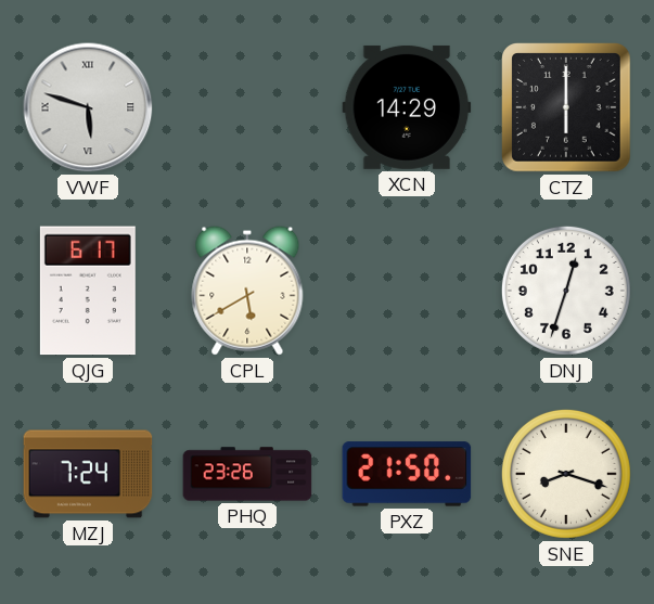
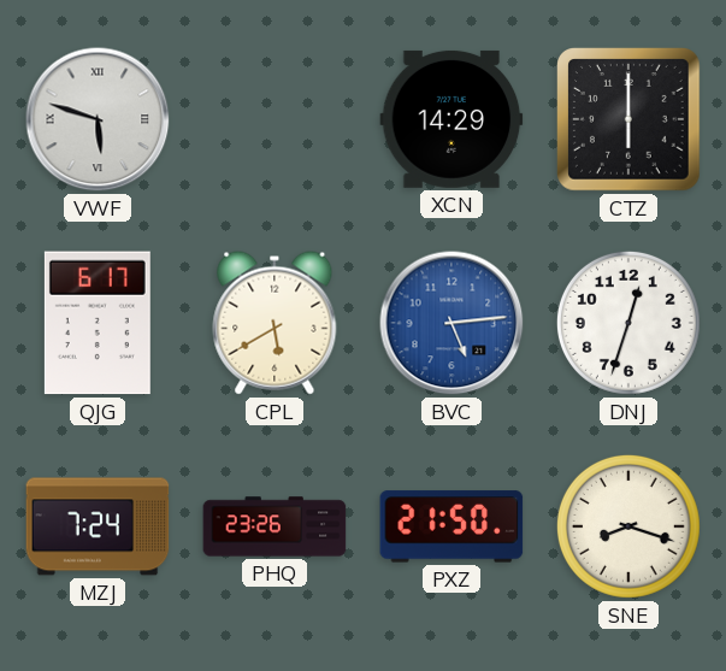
BVC: none -> 5:14
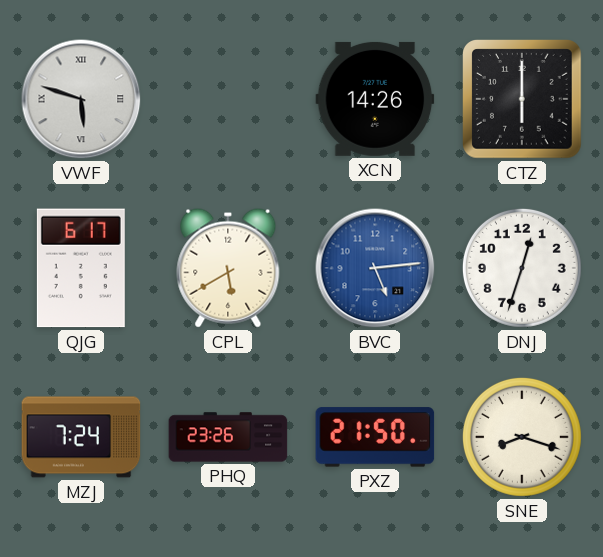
XCN: 14:29 -> 14:26
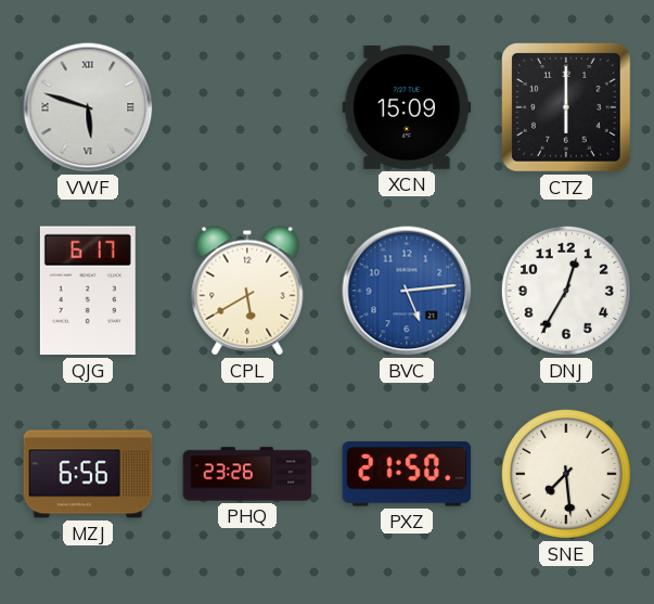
XCN: 14:26 -> 15:09
DNJ: 12:33 -> 12:35
MZJ: 7:24 -> 6:56
SNE: 8:18 -> 7:29
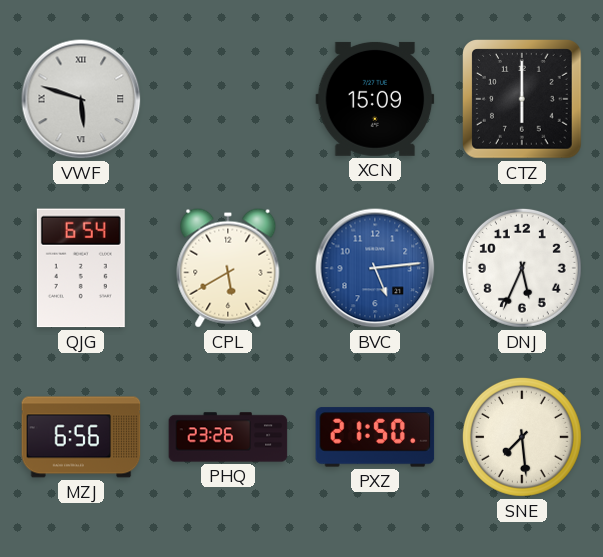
QJG: 6:17 -> 6:54
DNJ: 12:35 -> 5:34
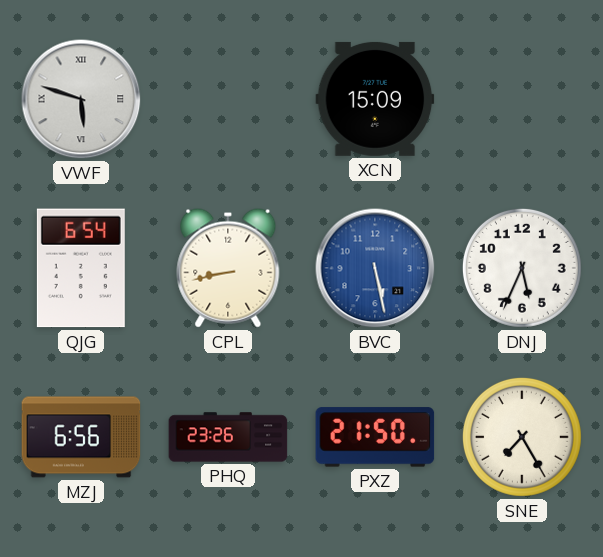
CTZ: 6:00 -> none
CPL: 5:40 -> 8:43
BVC: 5:14 -> 5:28
SNE: 7:29 -> 7:25
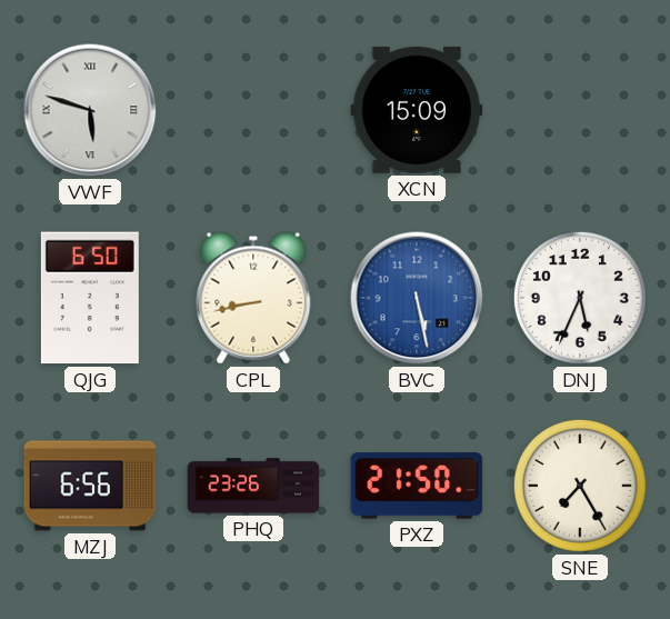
QJG: 6:54 -> 6:50
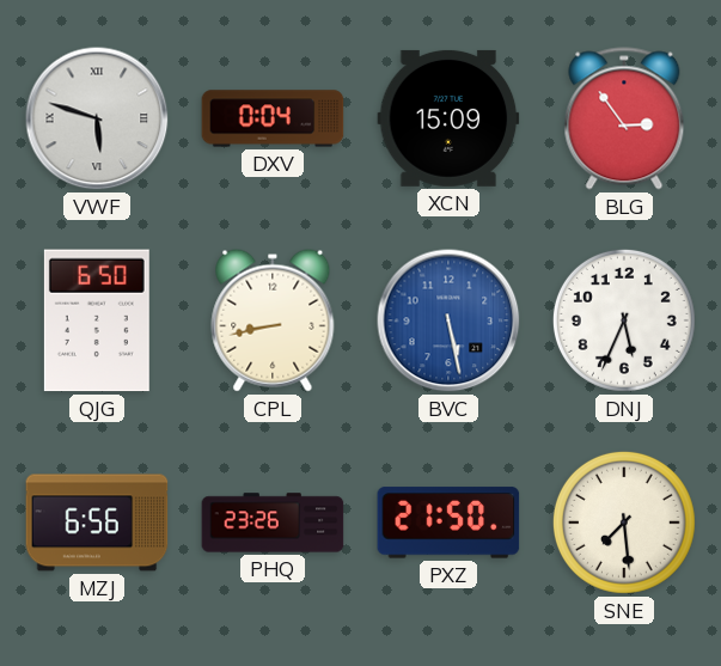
DXV: none -> 0:04
BLG: none -> 2:54
SNE: 7:25 -> 7:29
